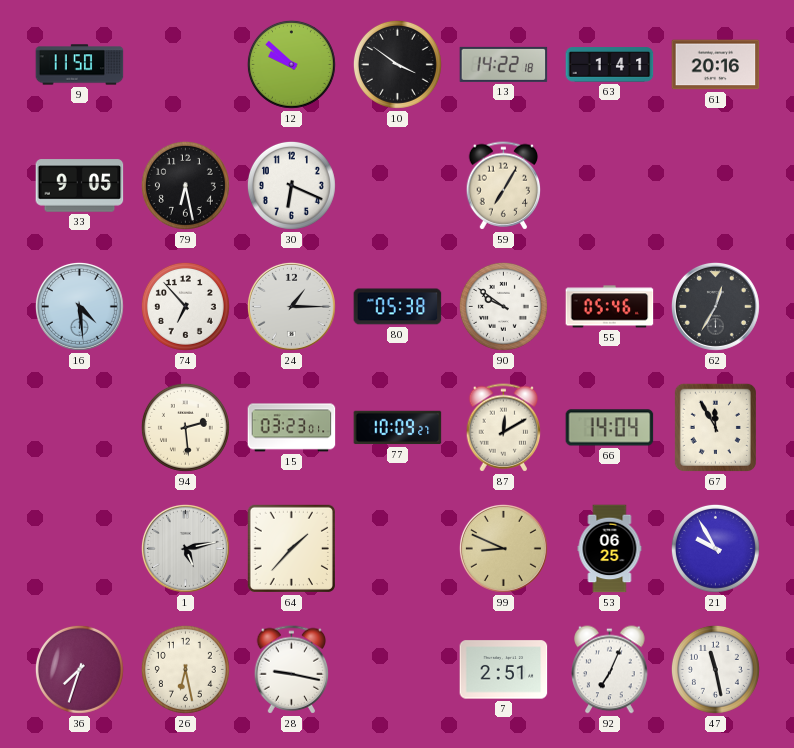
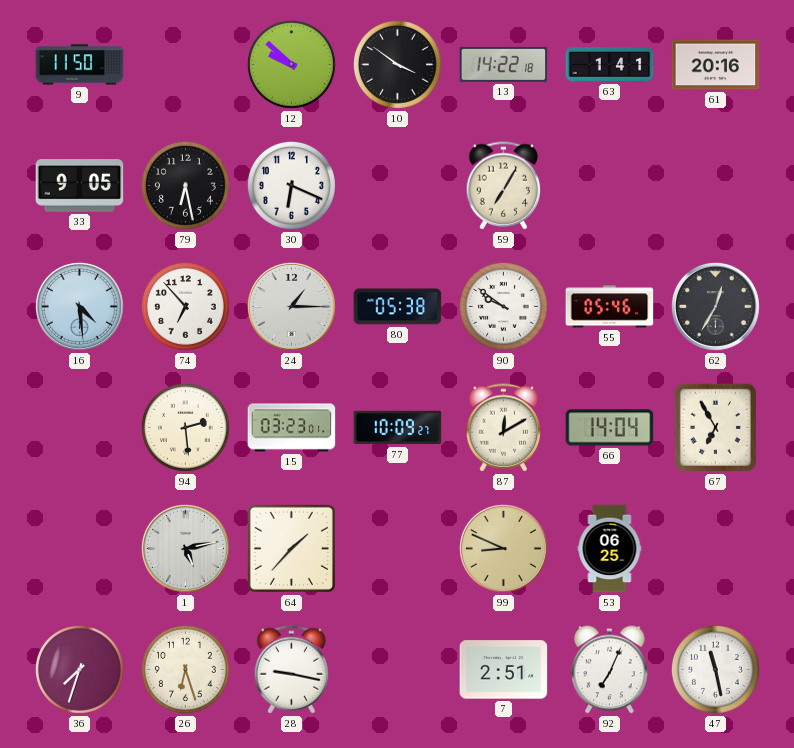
67: 11:55 -> 6:55
21: 9:55 -> none
26: 6:28 -> 6:27
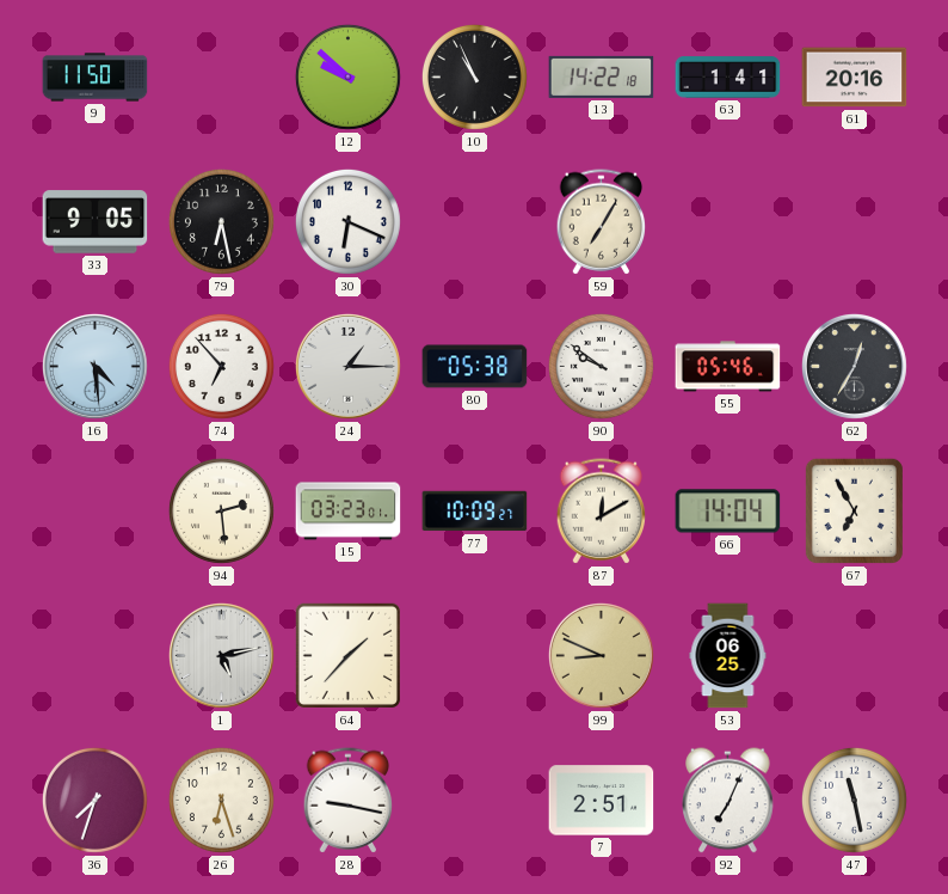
10: 3:51 -> 10:56
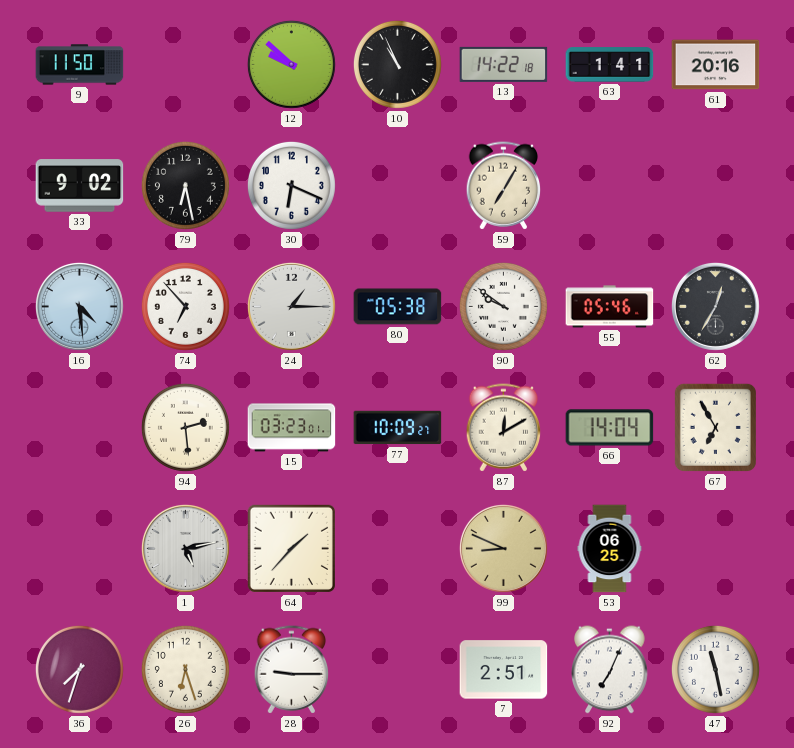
33: 9:05 -> 9:02
28: 9:17 -> 9:15
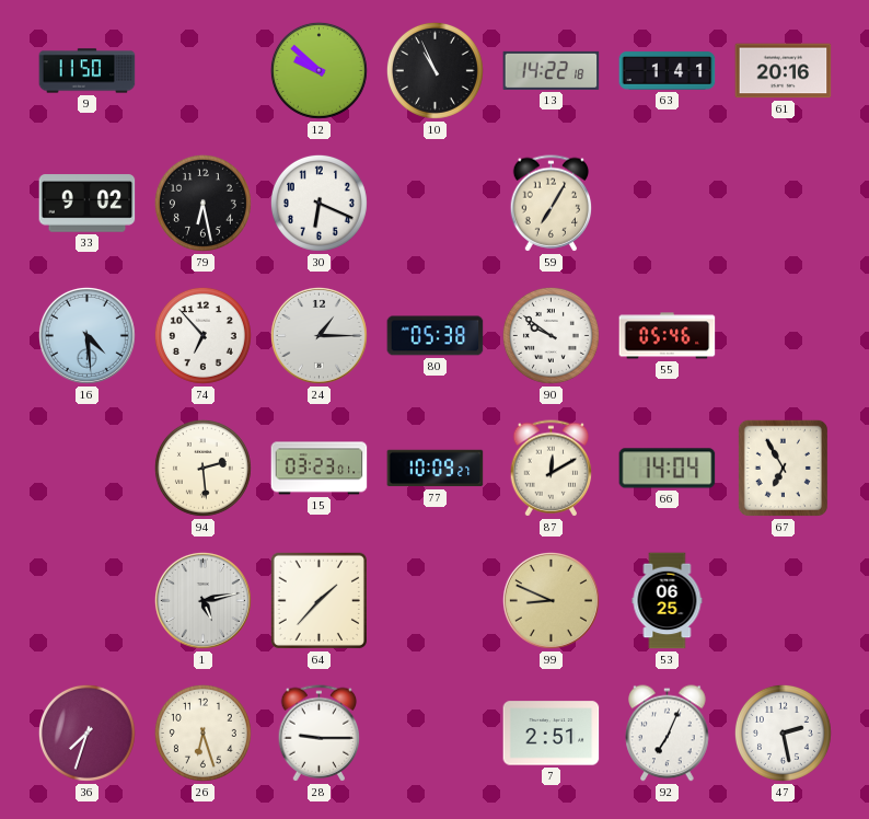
62: 12:35 -> none
47: 11:28 -> 2:28
